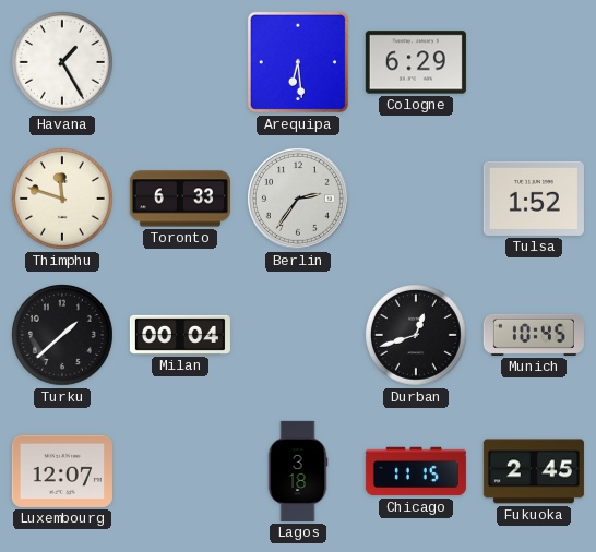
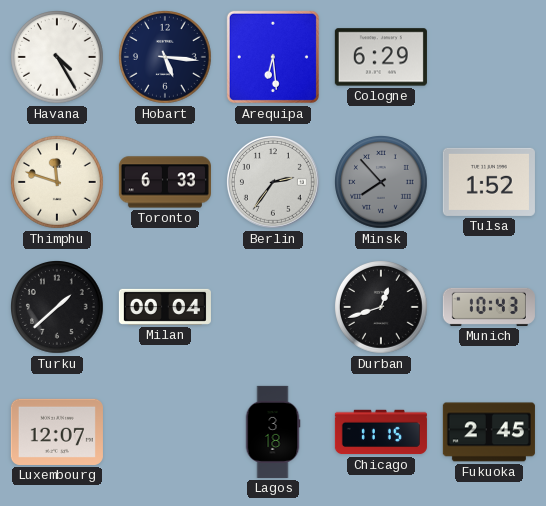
Havana: 1:25 -> 4:25
Hobart: none -> 5:16
Minsk: none -> 7:53
Munich: 10:45 -> 10:43
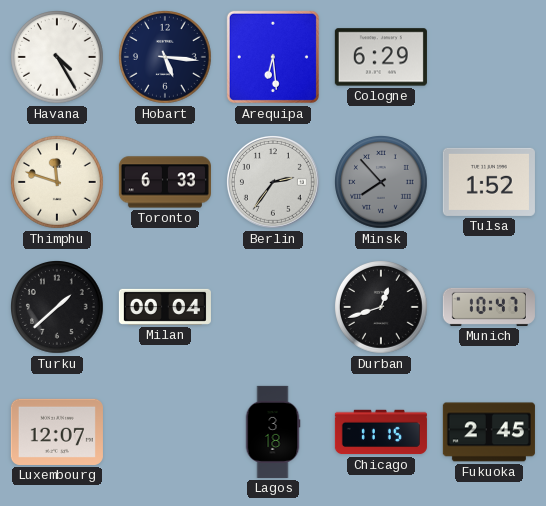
Munich: 10:43 -> 10:47
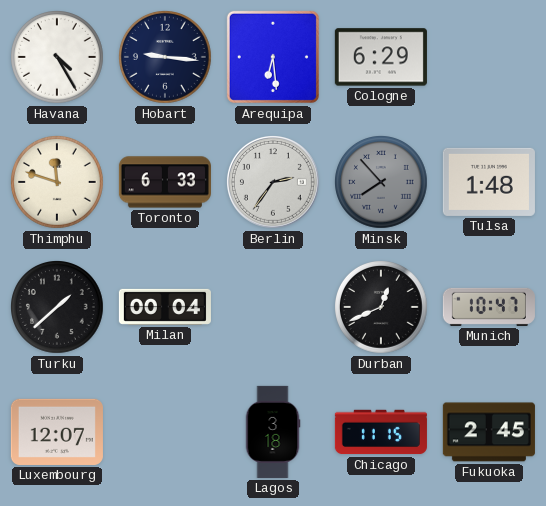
Hobart: 5:16 -> 9:16
Tulsa: 1:52 -> 1:48
Durban: 12:42 -> 12:41
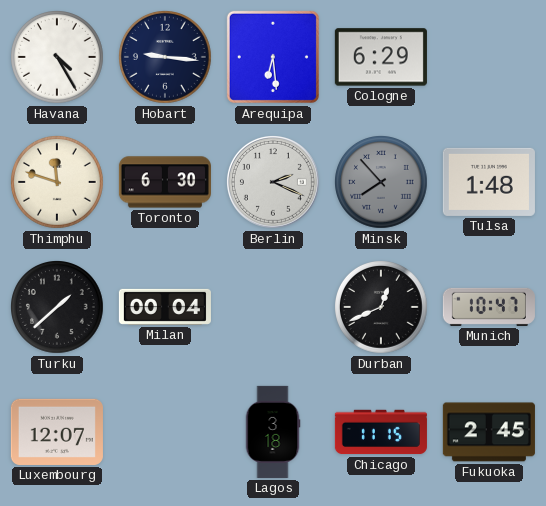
Toronto: 6:33 -> 6:30
Berlin: 2:36 -> 2:19
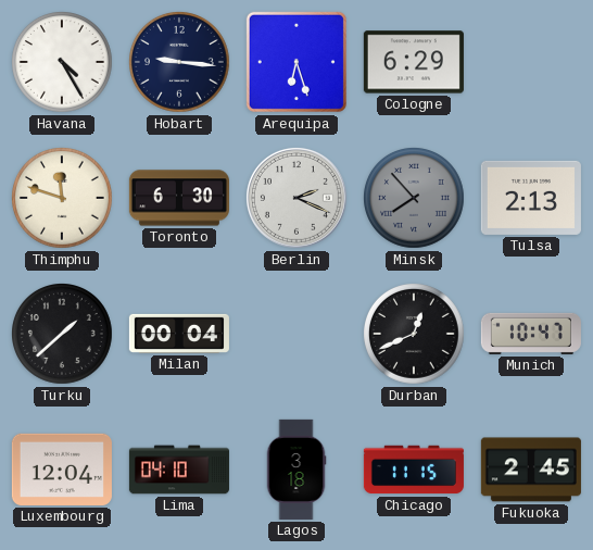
Arequipa: 6:29 -> 6:27
Tulsa: 1:48 -> 2:13
Luxembourg: 12:07 -> 12:04
Lima: none -> 04:10
